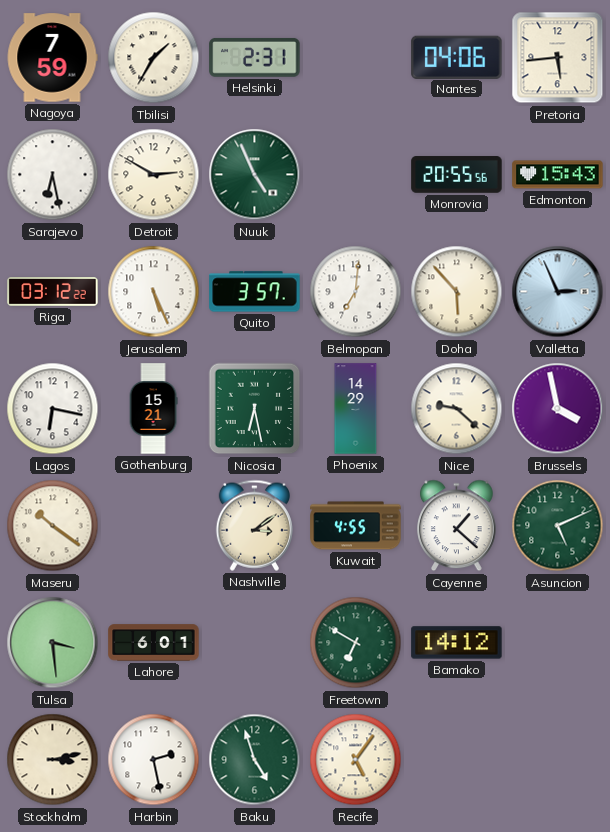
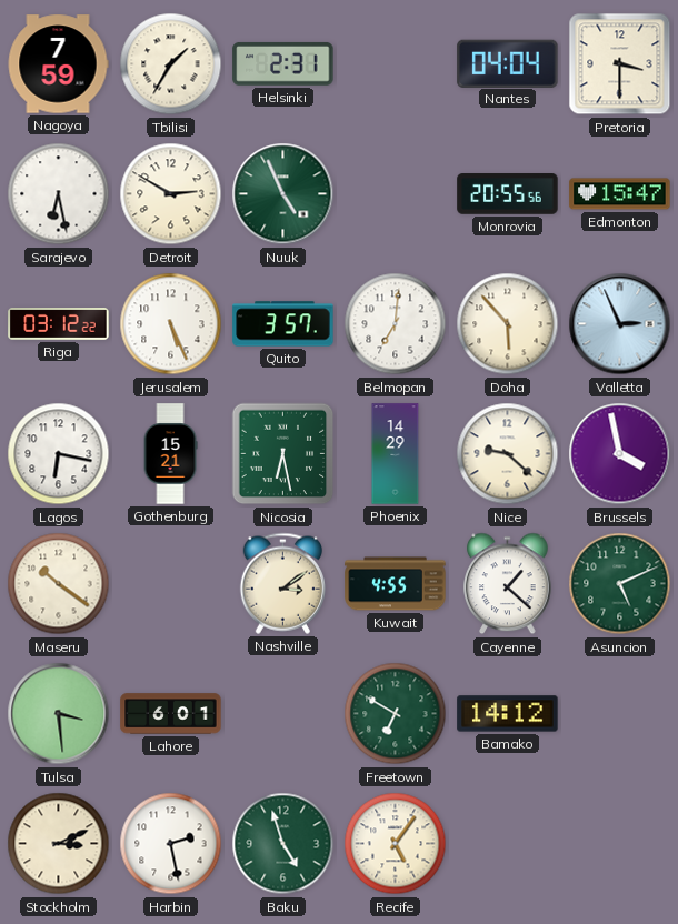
Nantes: 04:06 -> 04:04
Pretoria: 5:44 -> 3:30
Edmonton: 15:43 -> 15:47
Stockholm: 3:13 -> 3:11
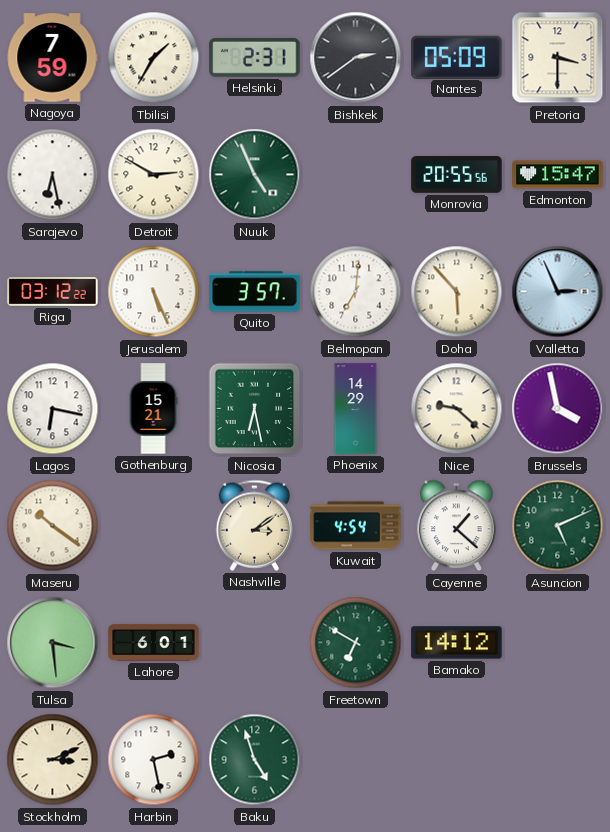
Bishkek: none -> 2:39
Nantes: 04:04 -> 05:09
Kuwait: 4:55 -> 4:54
Recife: 5:06 -> none
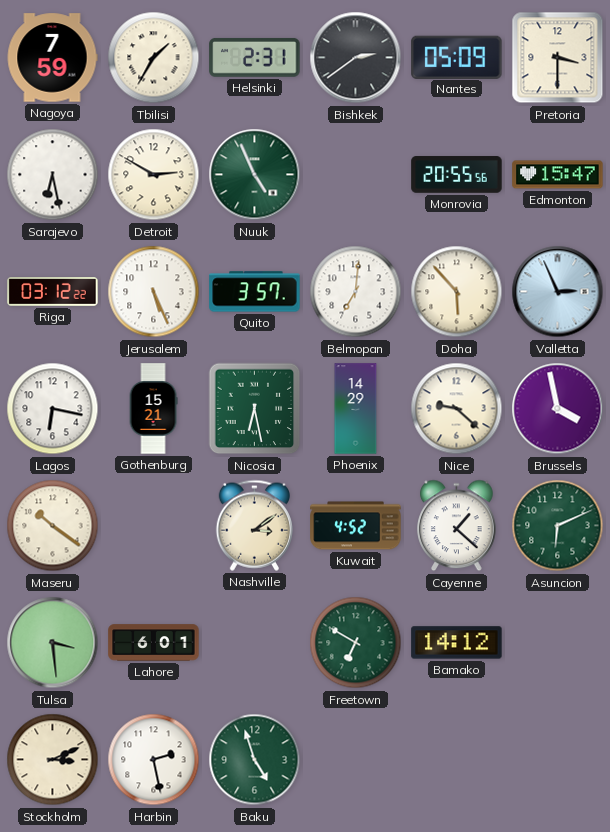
Kuwait: 4:54 -> 4:52
Asuncion: 5:11 -> 6:11
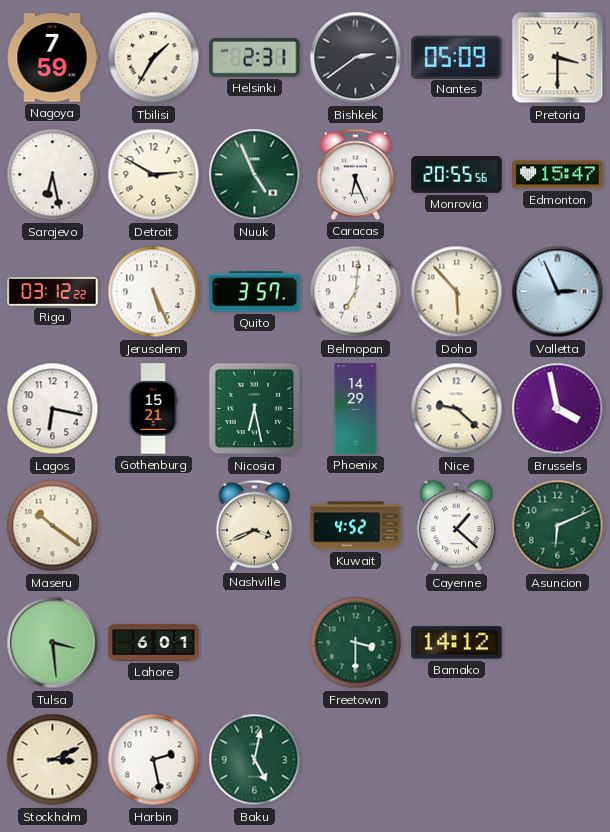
Caracas: none -> 6:26
Nashville: 3:09 -> 3:41
Freetown: 6:50 -> 3:30
Baku: 4:57 -> 5:02
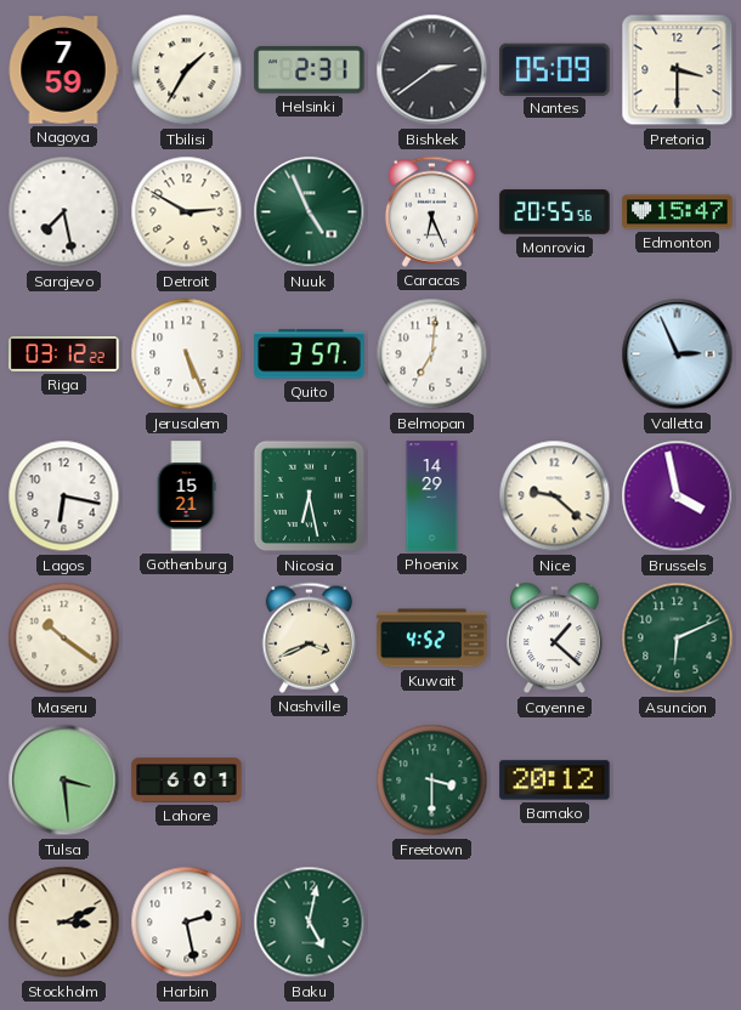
Sarajevo: 6:28 -> 7:28
Doha: 5:53 -> none
Bamako: 14:12 -> 20:12
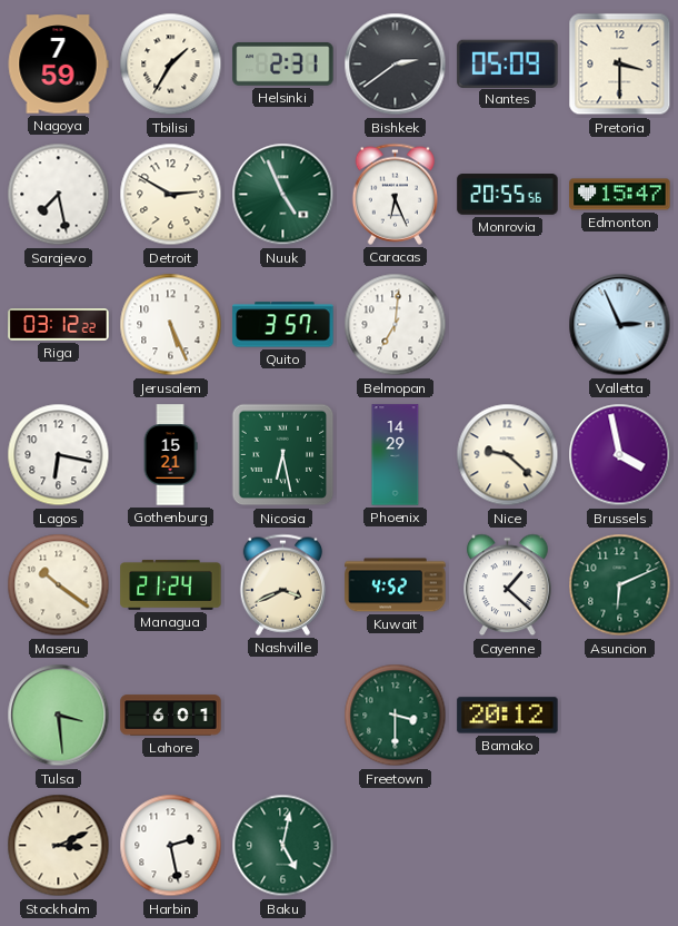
Managua: none -> 21:24
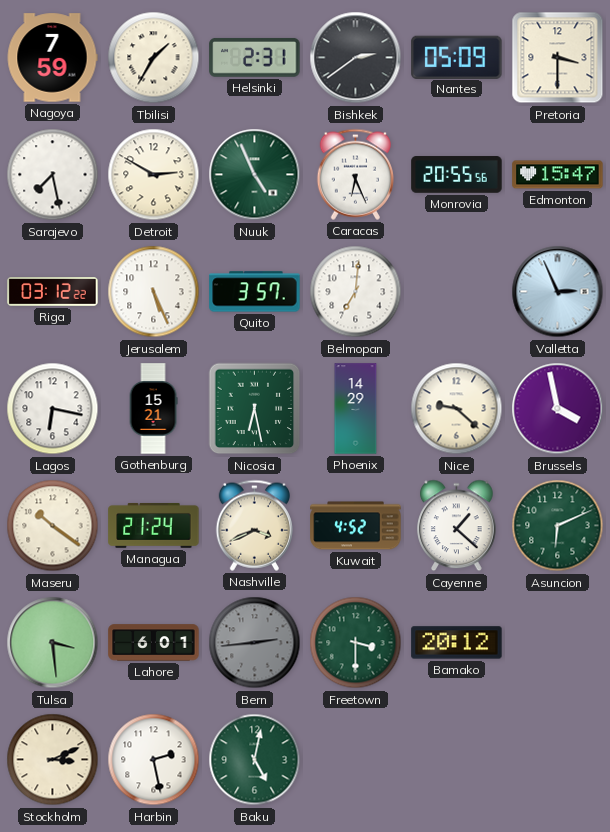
Bern: none -> 2:44
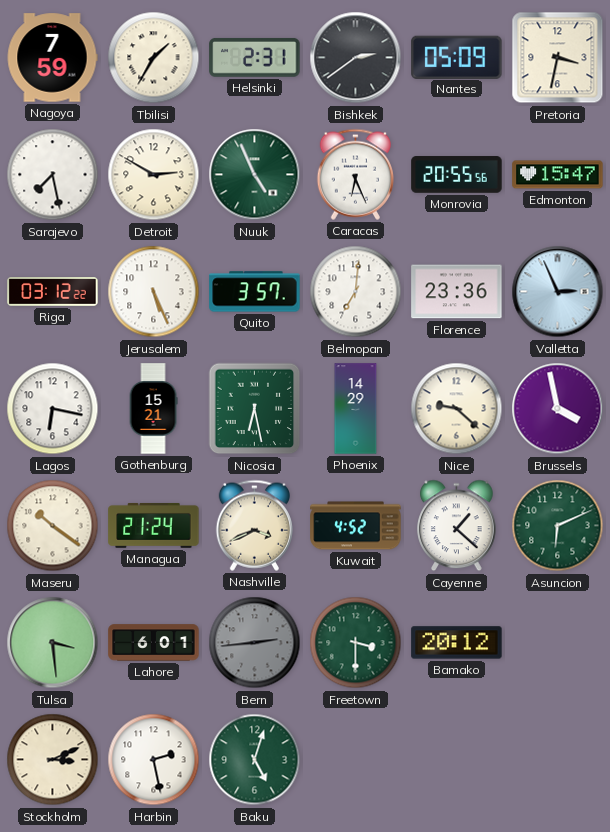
Pretoria: 3:30 -> 3:32
Florence: none -> 23:36
Baku: 5:02 -> 5:03
